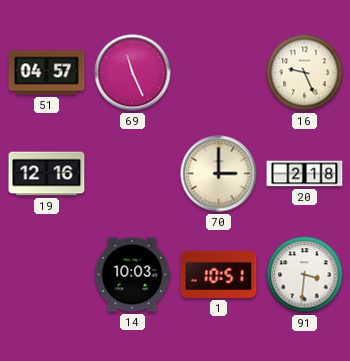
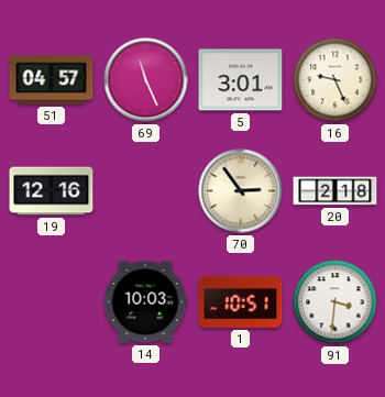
5: none -> 3:01
70: 3:00 -> 2:54
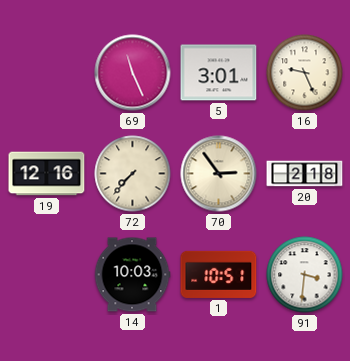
51: 04:57 -> none
72: none -> 7:37
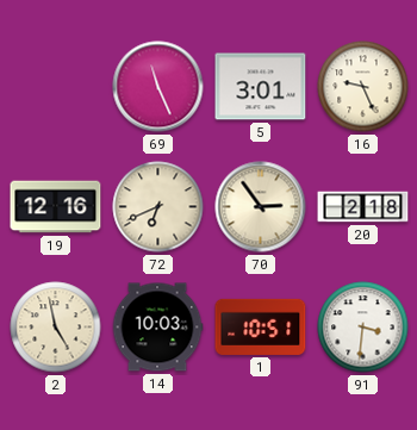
72: 7:37 -> 6:41
2: none -> 4:58
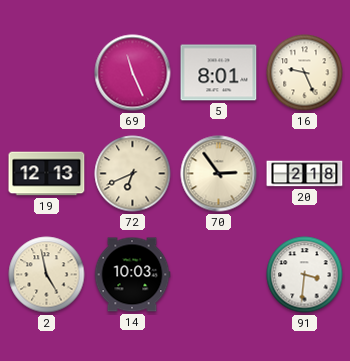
5: 3:01 -> 8:01
19: 12:16 -> 12:13
1: 10:51 -> none
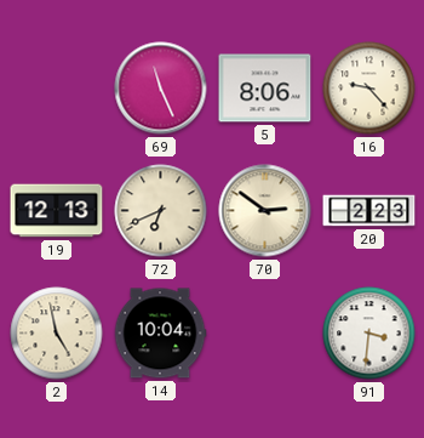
5: 8:01 -> 8:06
16: 9:26 -> 9:23
70: 2:54 -> 2:51
20: 2:18 -> 2:23
14: 10:03 -> 10:04
